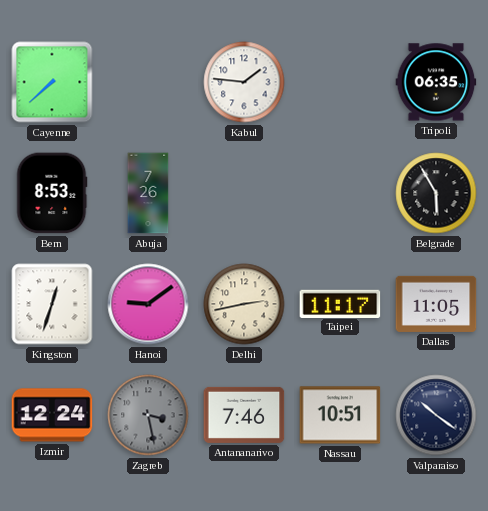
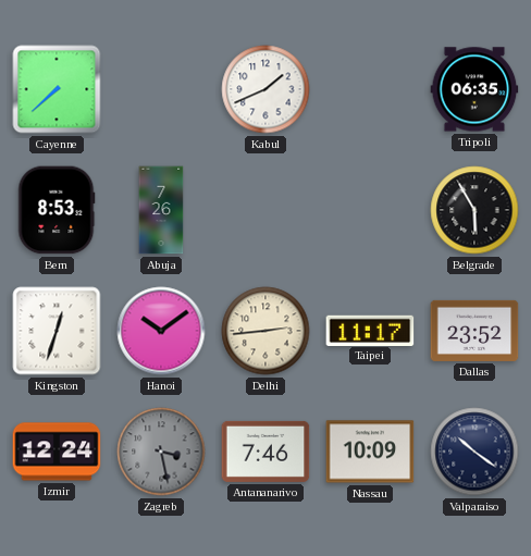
Kabul: 1:46 -> 1:41
Hanoi: 9:09 -> 10:09
Delhi: 2:43 -> 2:44
Dallas: 11:05 -> 23:52
Nassau: 10:51 -> 10:09
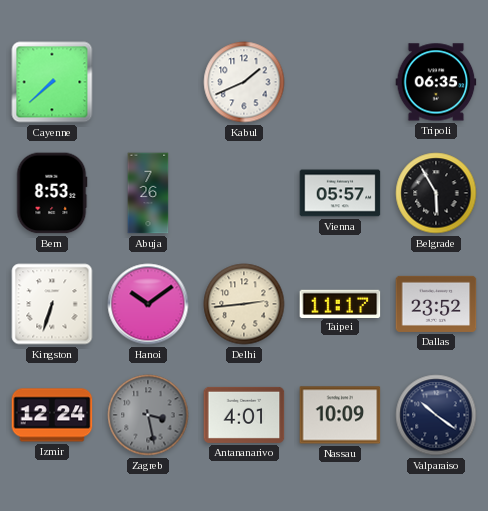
Vienna: none -> 05:57
Kingston: 12:33 -> 6:33
Antananarivo: 7:46 -> 4:01
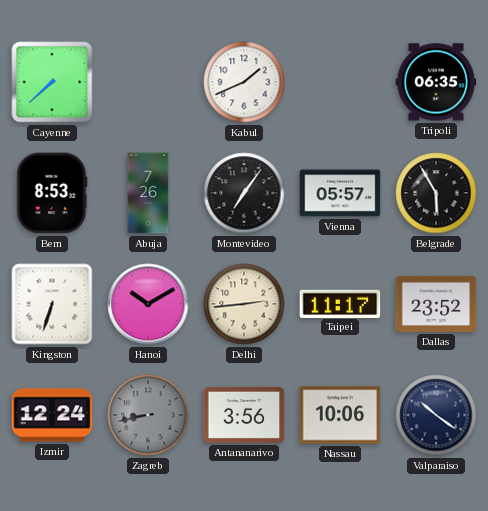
Montevideo: none -> 7:06
Hanoi: 10:09 -> 10:10
Zagreb: 3:28 -> 8:43
Antananarivo: 4:01 -> 3:56
Nassau: 10:09 -> 10:06
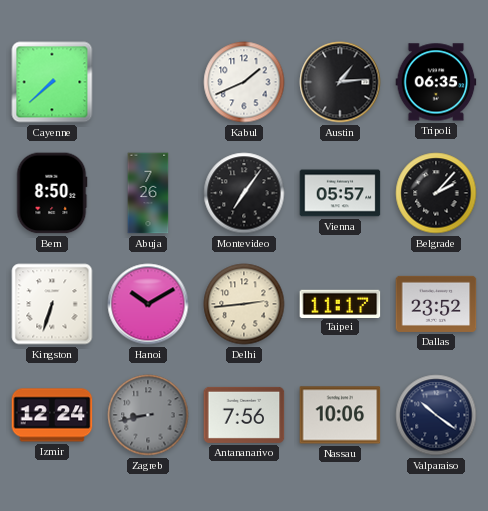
Austin: none -> 1:14
Bern: 8:53 -> 8:50
Belgrade: 5:55 -> 2:07
Antananarivo: 3:56 -> 7:56
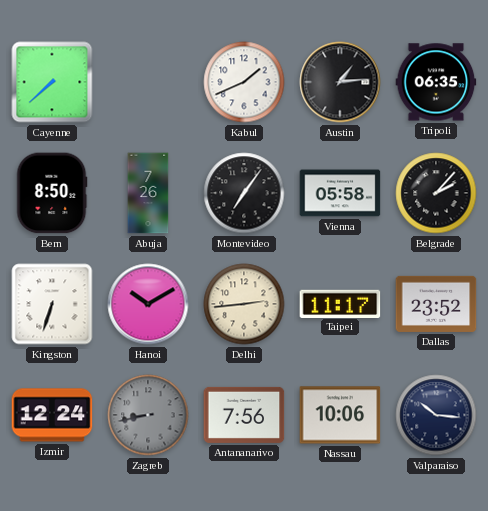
Vienna: 05:57 -> 05:58
Valparaiso: 10:21 -> 10:16
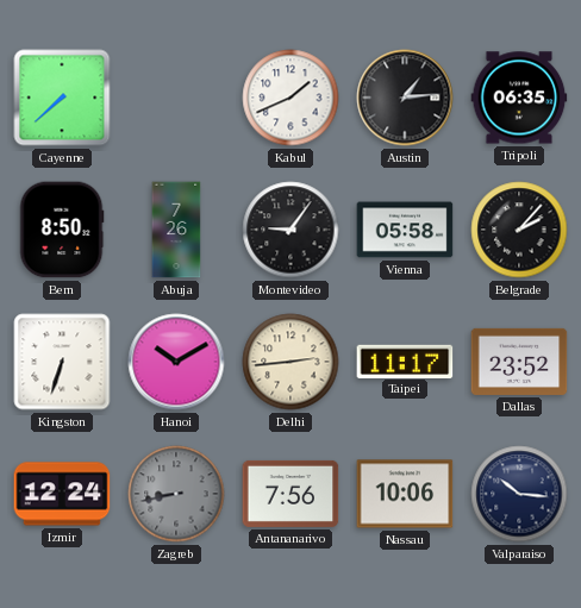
Montevideo: 7:06 -> 9:06
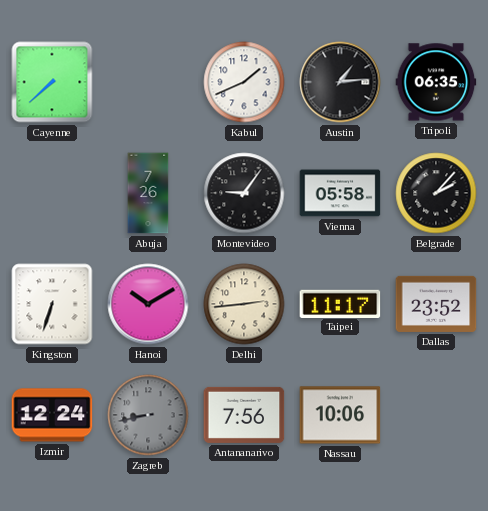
Bern: 8:50 -> none
Valparaiso: 10:16 -> none
